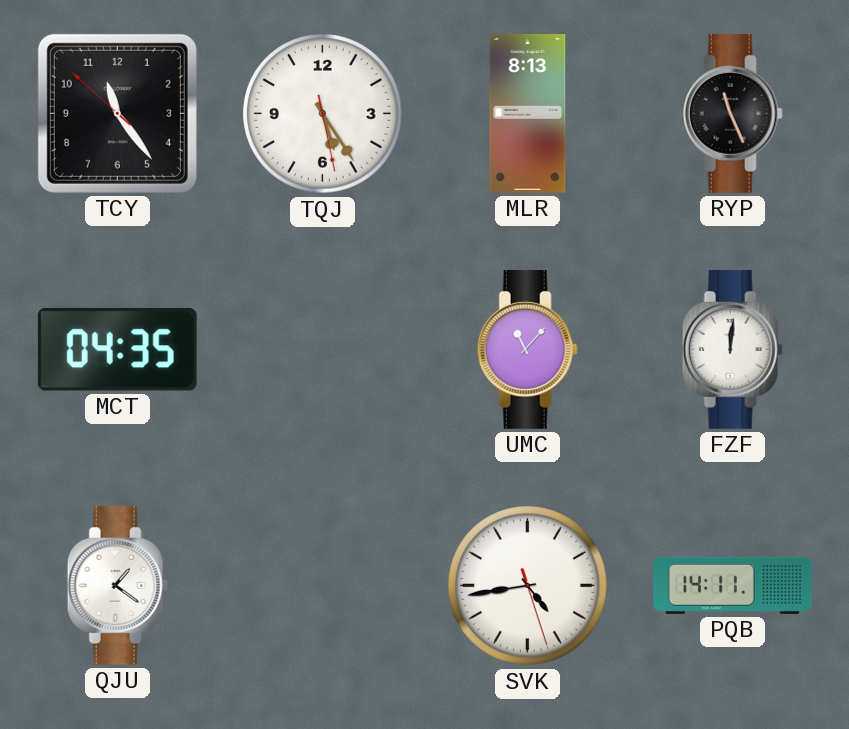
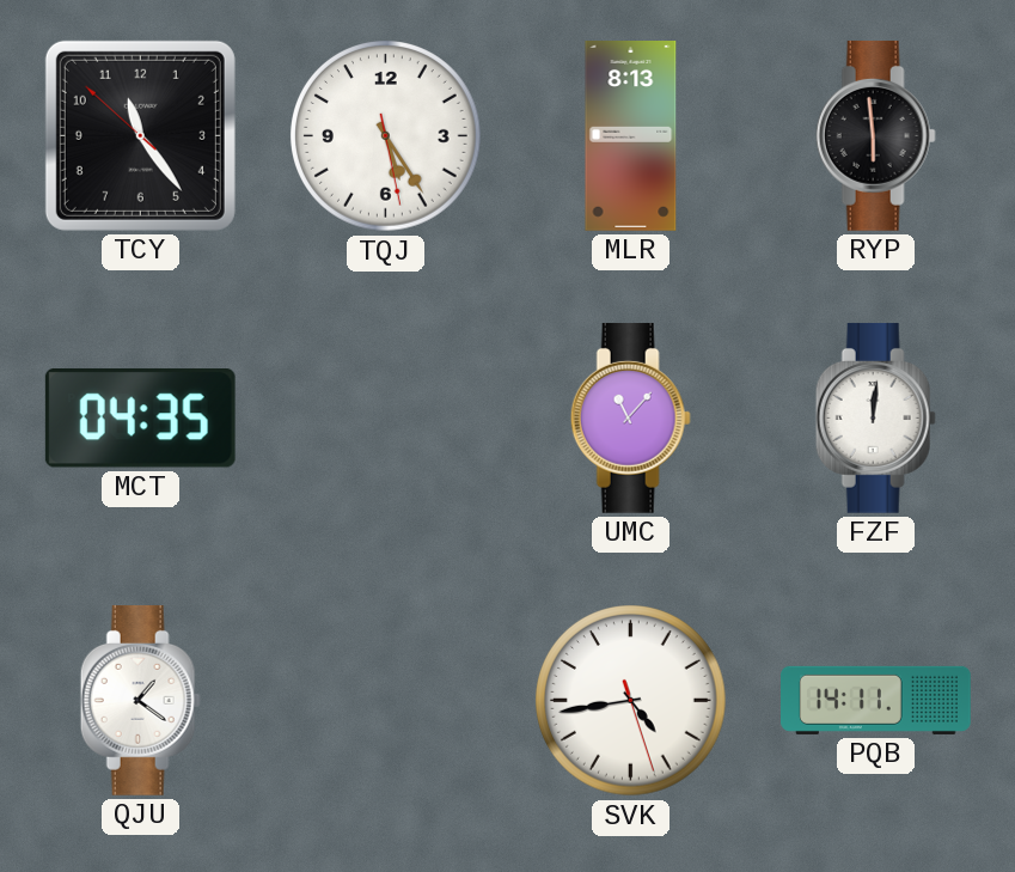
RYP: 11:26 -> 5:59
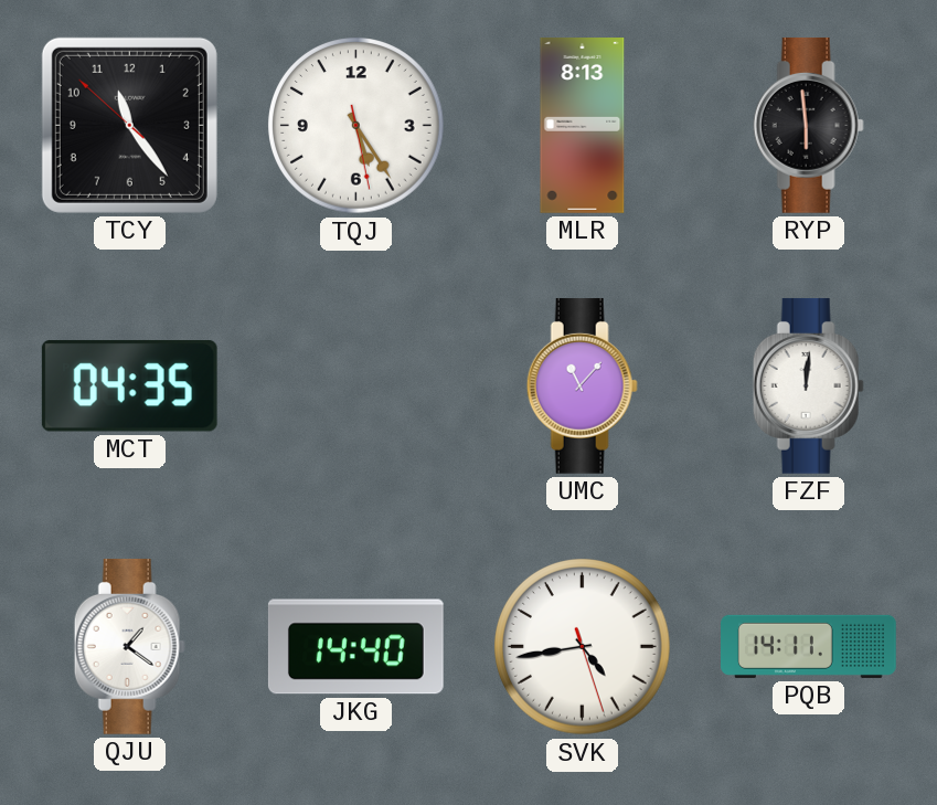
JKG: none -> 14:40
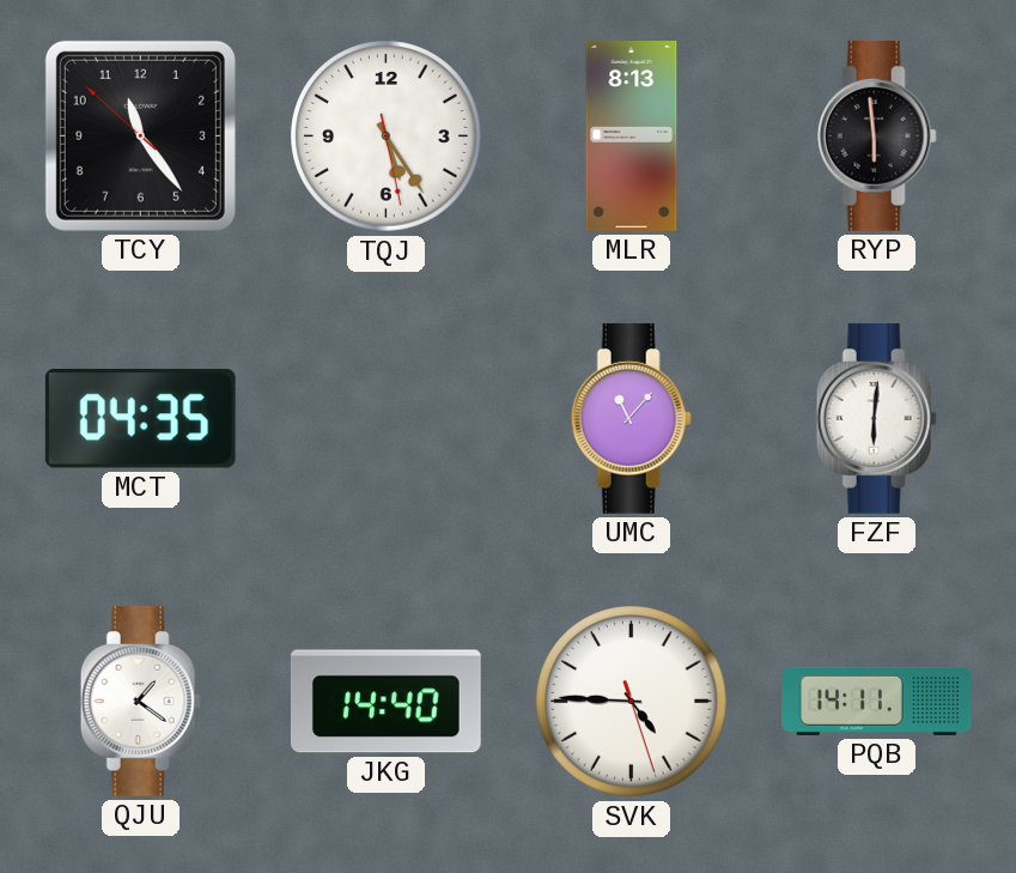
FZF: 12:01 -> 6:01
SVK: 4:43 -> 4:45
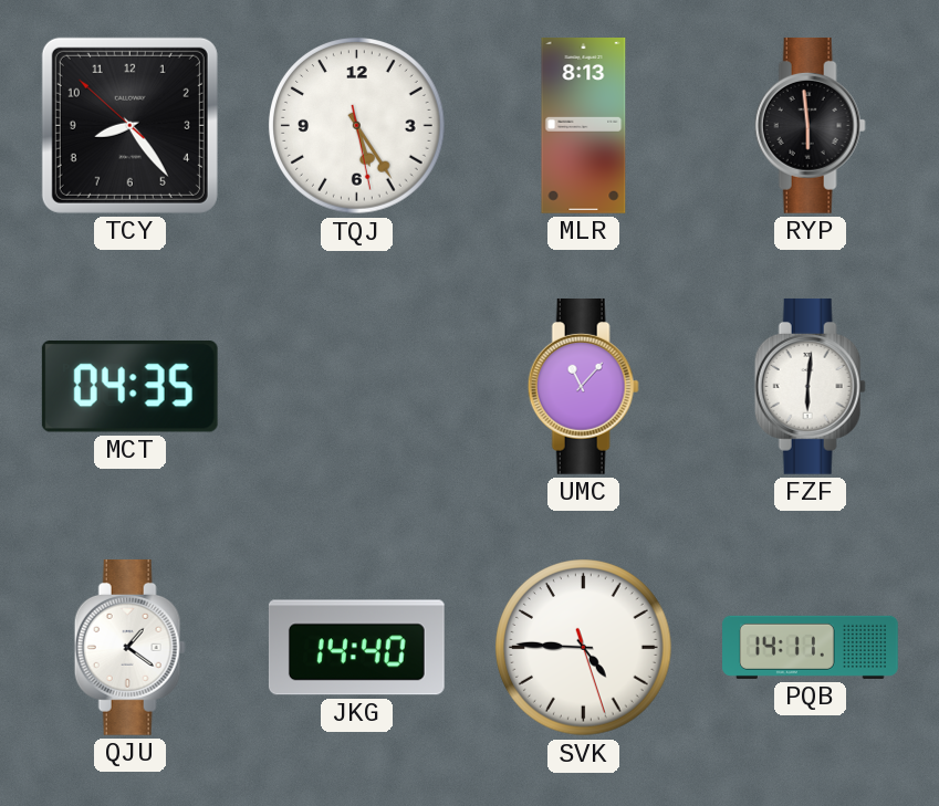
TCY: 11:23 -> 8:23
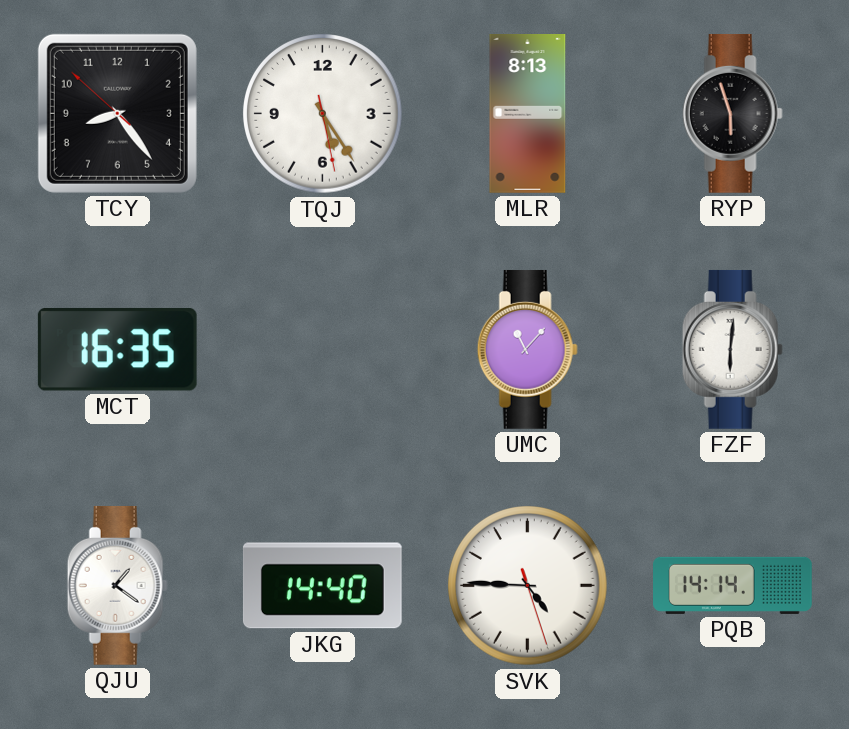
RYP: 5:59 -> 5:57
MCT: 04:35 -> 16:35
PQB: 14:11 -> 14:14
